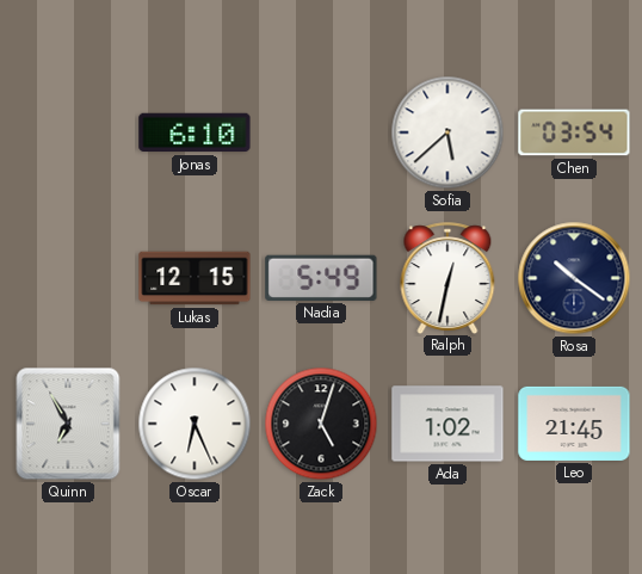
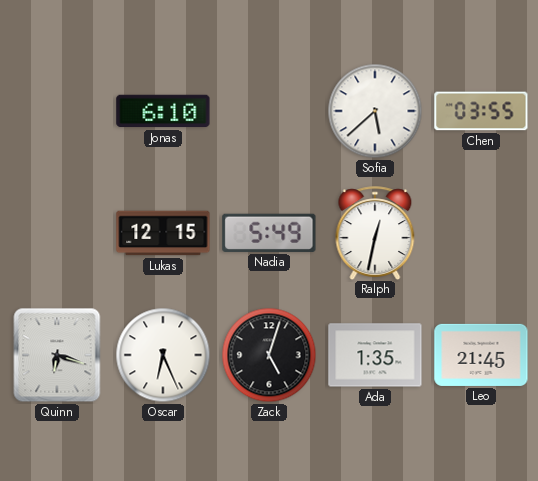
Chen: 03:54 -> 03:55
Rosa: 10:21 -> none
Quinn: 6:55 -> 6:18
Ada: 1:02 -> 1:35
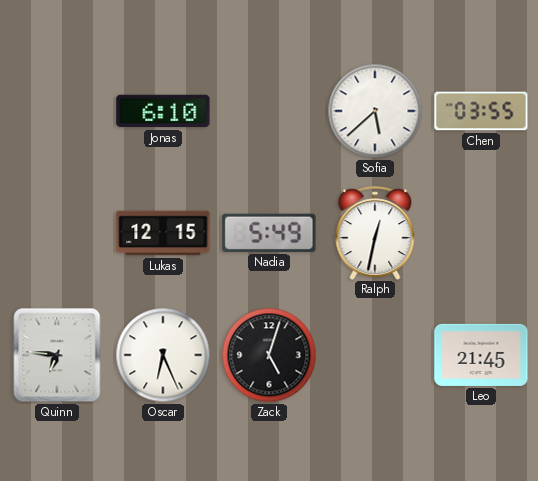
Quinn: 6:18 -> 6:46
Ada: 1:35 -> none
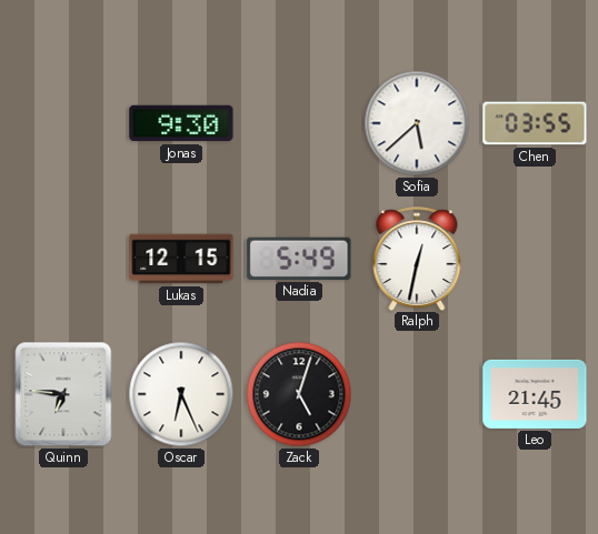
Jonas: 6:10 -> 9:30
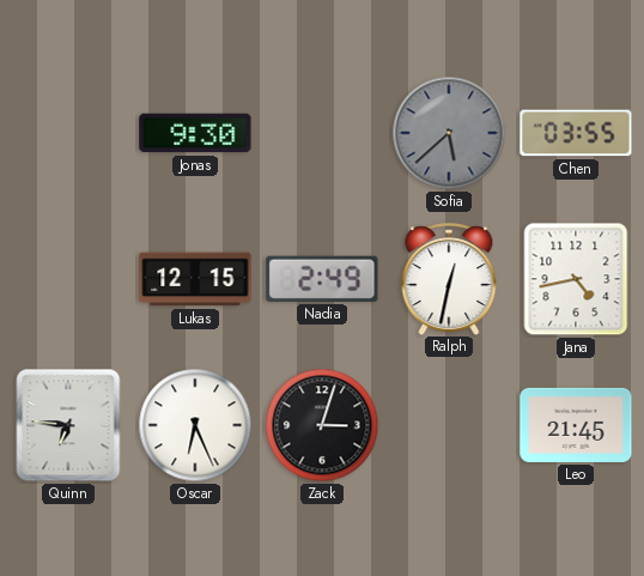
Sofia dial: white -> grey
Nadia: 5:49 -> 2:49
Jana: none -> 4:43
Zack: 5:03 -> 3:03
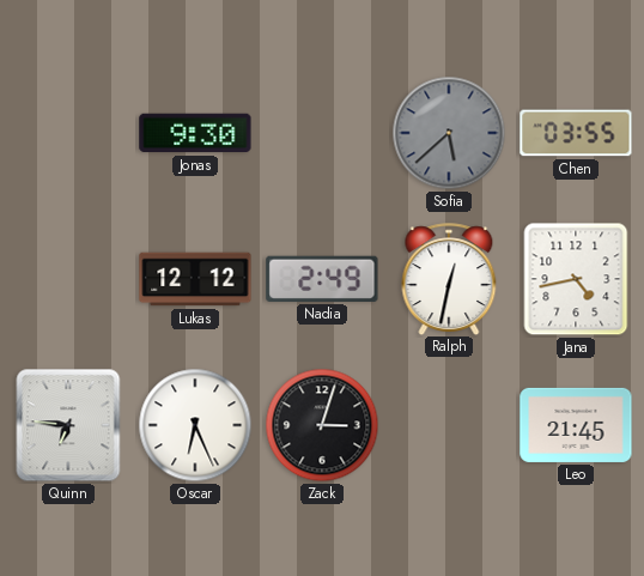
Lukas: 12:15 -> 12:12
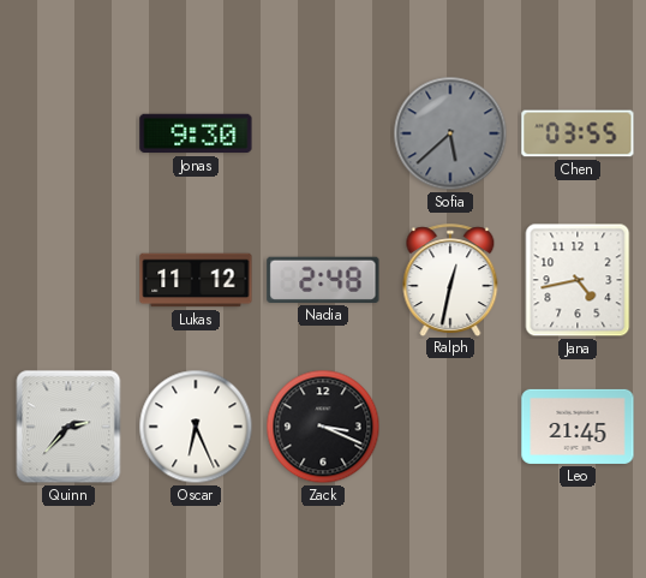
Lukas: 12:12 -> 11:12
Nadia: 2:49 -> 2:48
Quinn: 6:46 -> 2:37
Zack: 3:03 -> 3:19
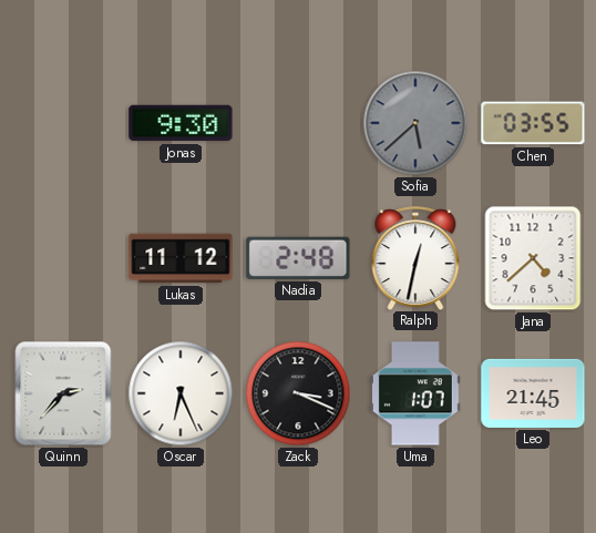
Jana: 4:43 -> 4:38
Uma: none -> 1:07
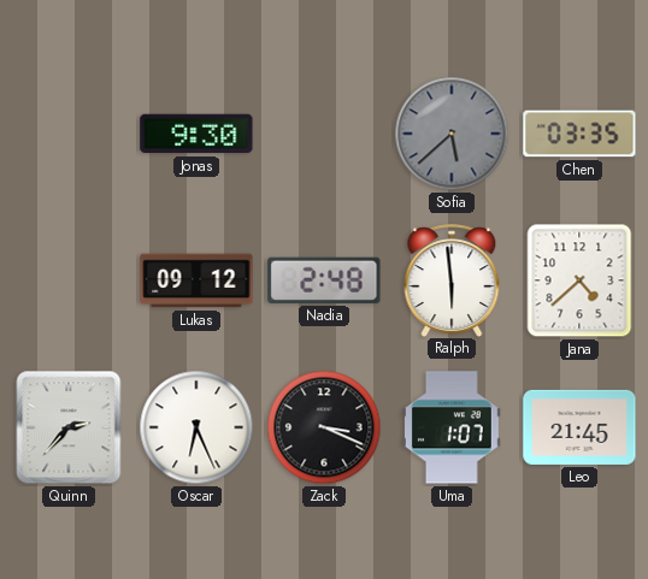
Chen: 03:55 -> 03:35
Lukas: 11:12 -> 09:12
Ralph: 12:32 -> 5:59
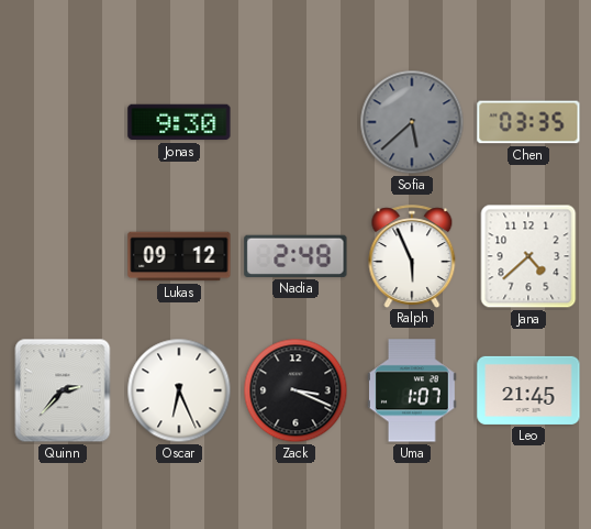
Ralph: 5:59 -> 5:56
